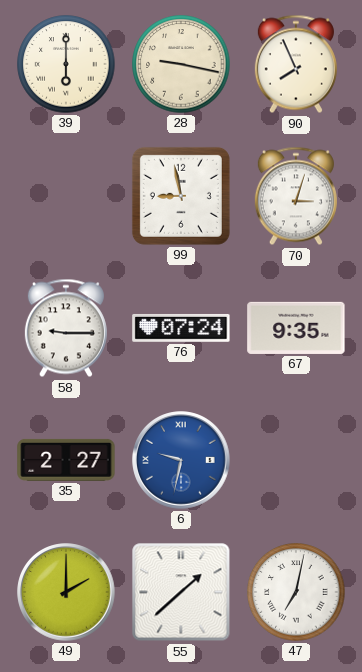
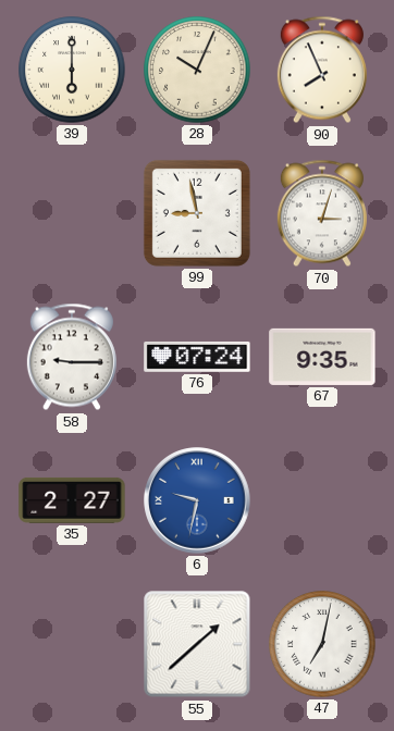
28: 9:17 -> 10:04
49: 2:00 -> none
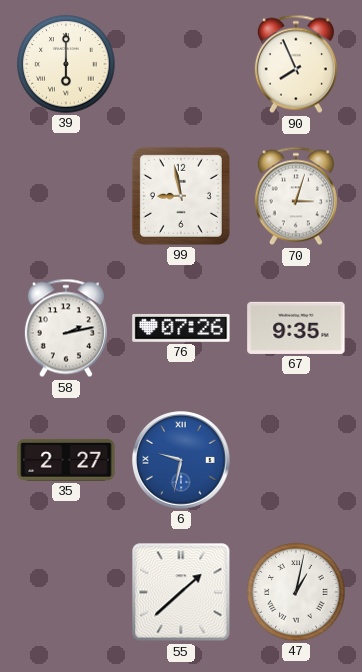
28: 10:04 -> none
58: 9:15 -> 2:13
76: 07:24 -> 07:26
47: 7:02 -> 1:02
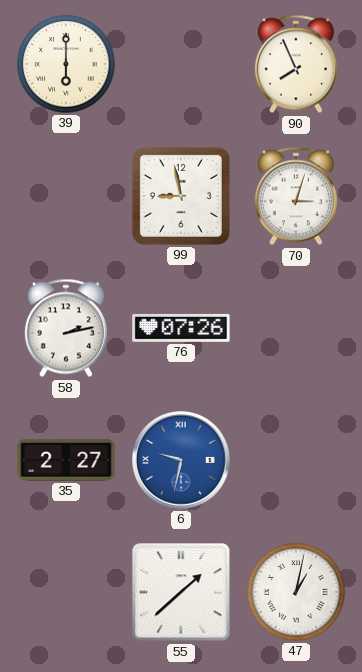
67: 9:35 -> none
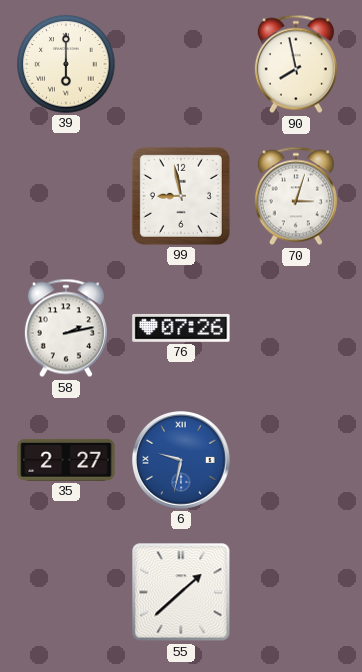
90: 7:56 -> 7:58
47: 1:02 -> none
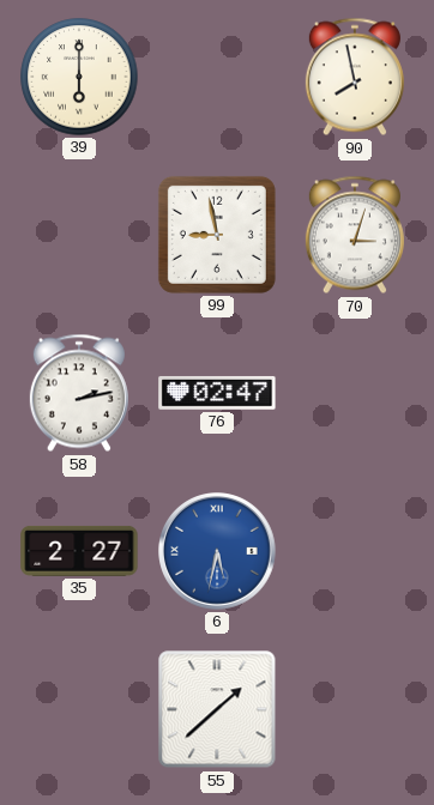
76: 07:26 -> 02:47
6: 9:32 -> 5:32
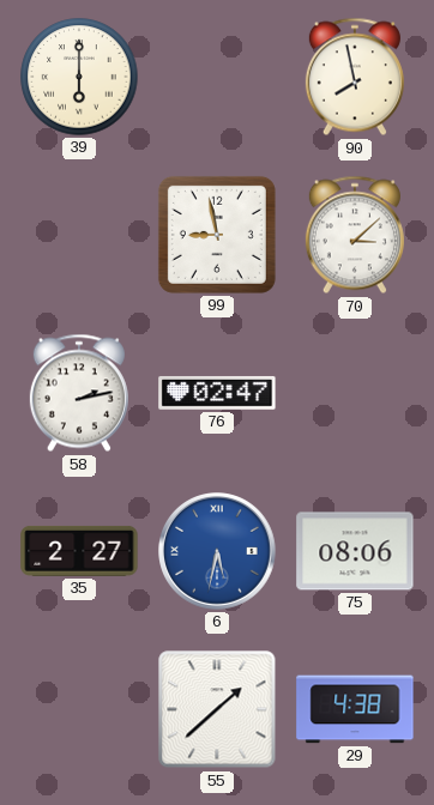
70: 3:03 -> 3:08
75: none -> 08:06
29: none -> 4:38
